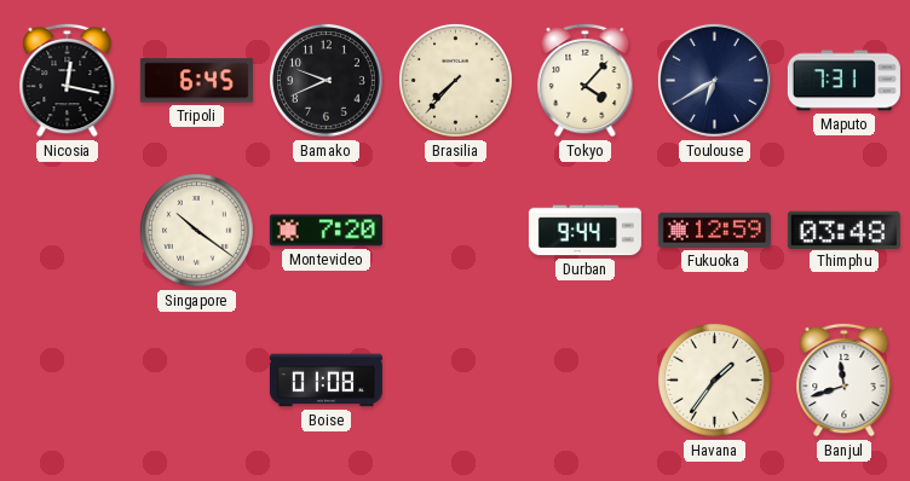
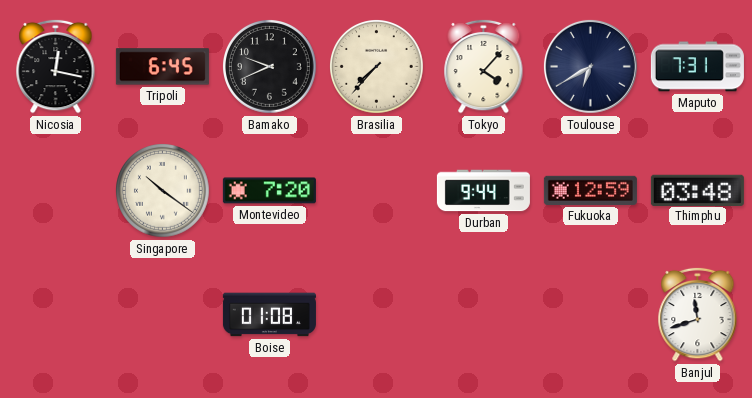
Havana: 1:36 -> none
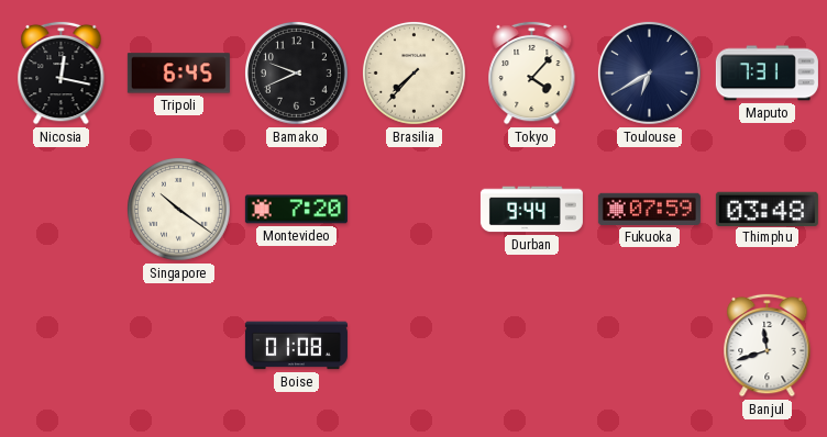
Fukuoka: 12:59 -> 07:59
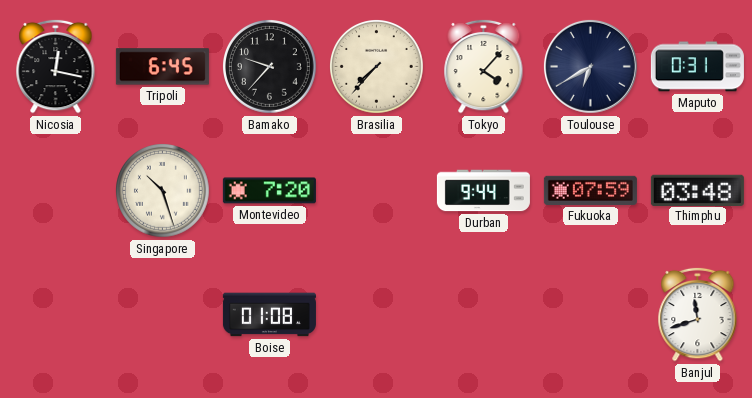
Bamako: 9:41 -> 9:37
Maputo: 7:31 -> 0:31
Singapore: 10:21 -> 10:27
